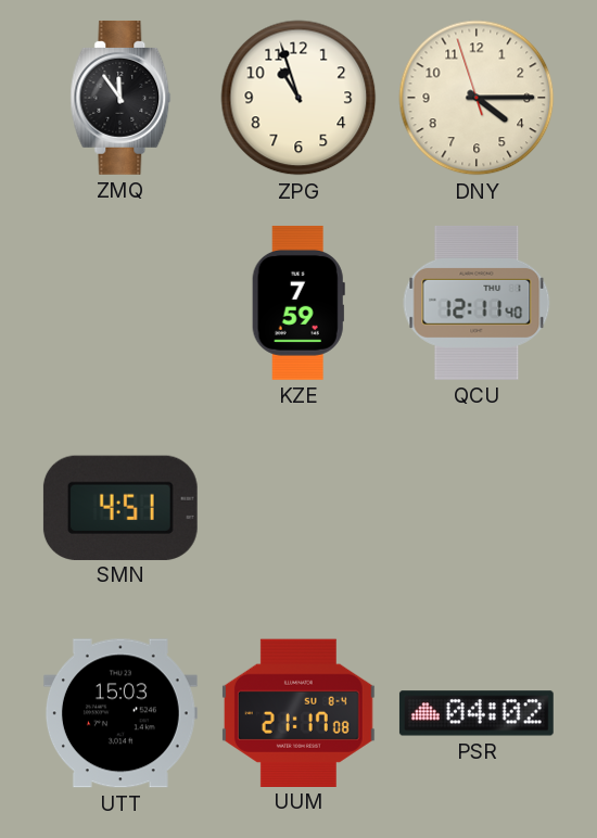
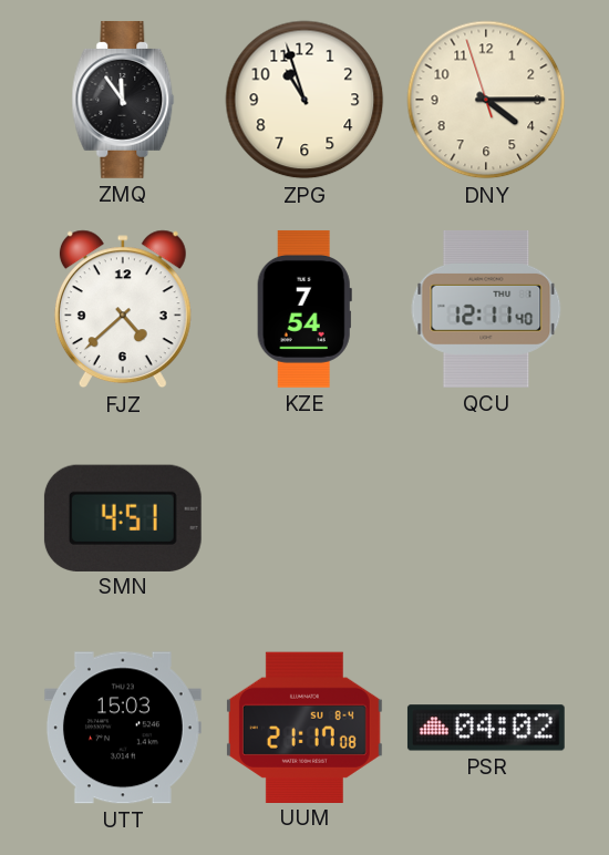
FJZ: none -> 4:38
KZE: 7:59 -> 7:54
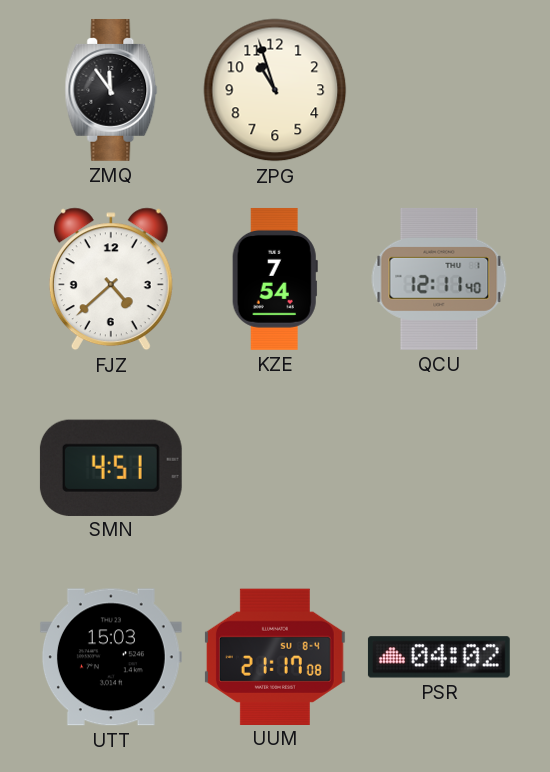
DNY: 4:14 -> none
